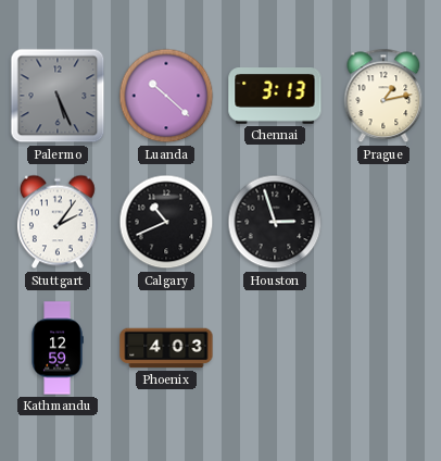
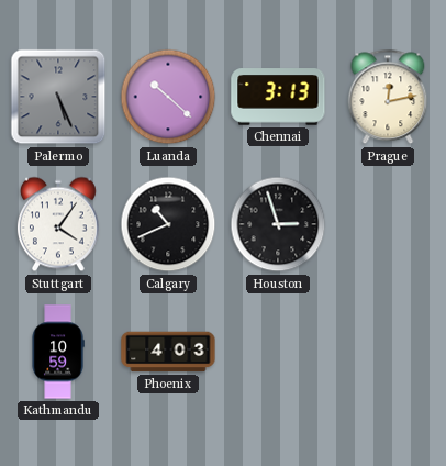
Prague: 1:13 -> 12:13
Stuttgart: 2:06 -> 4:06
Kathmandu: 12:59 -> 10:59
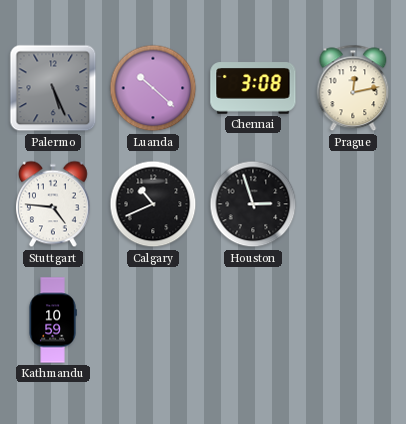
Chennai: 3:13 -> 3:08
Stuttgart: 4:06 -> 4:46
Phoenix: 4:03 -> none
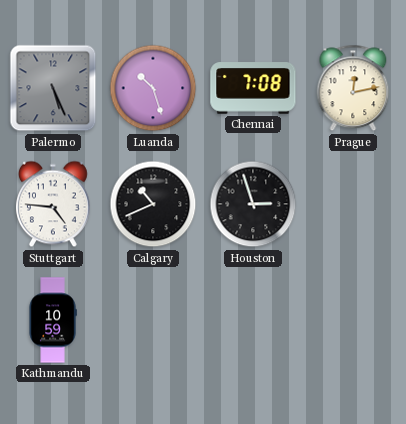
Luanda: 10:22 -> 10:27
Chennai: 3:08 -> 7:08
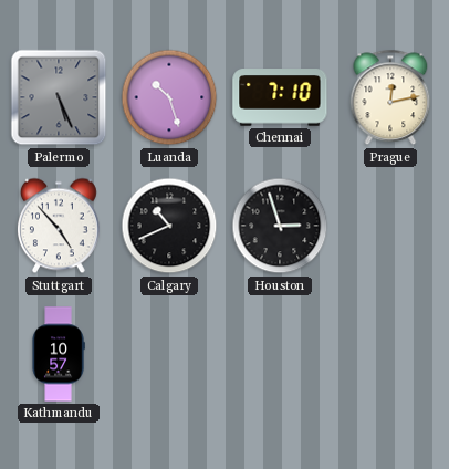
Chennai: 7:08 -> 7:10
Stuttgart: 4:46 -> 4:53
Kathmandu: 10:59 -> 10:57
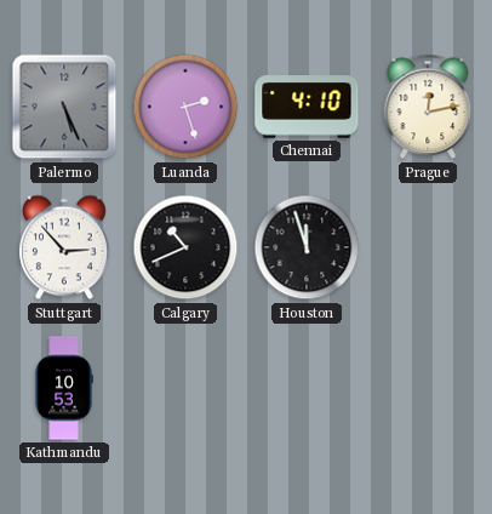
Luanda: 10:27 -> 2:27
Chennai: 7:10 -> 4:10
Stuttgart: 4:53 -> 2:53
Houston: 2:57 -> 11:57
Kathmandu: 10:57 -> 10:53
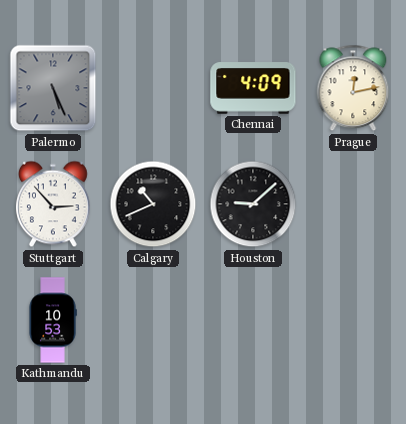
Luanda: 2:27 -> none
Chennai: 4:10 -> 4:09
Houston: 11:57 -> 9:08
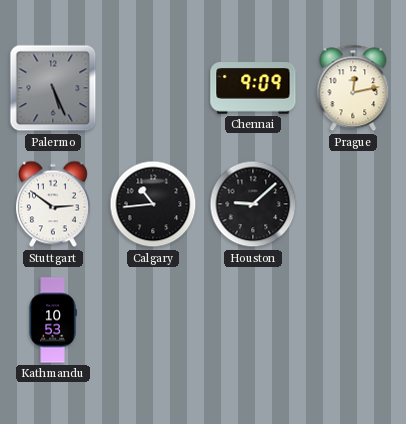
Chennai: 4:09 -> 9:09
Stuttgart: 2:53 -> 2:51
Calgary: 10:41 -> 10:44
